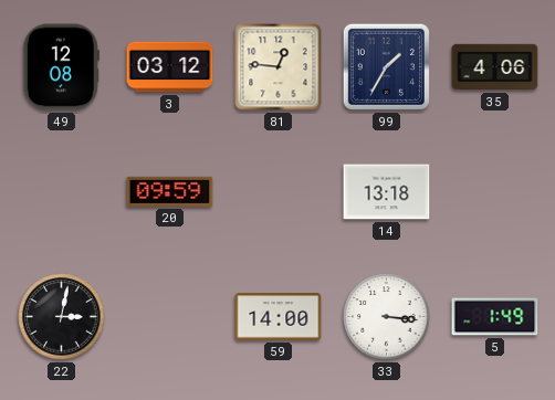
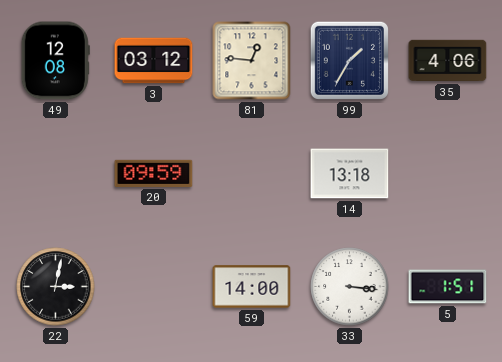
5: 1:49 -> 1:51
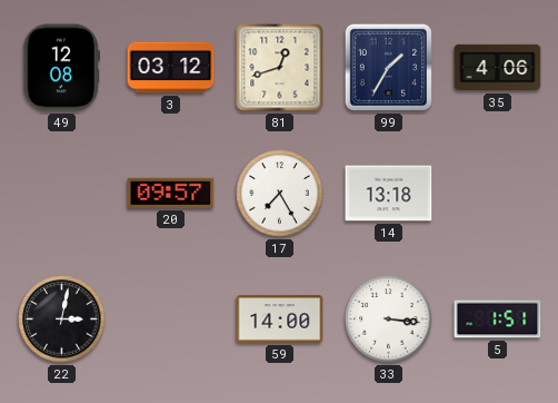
81: 12:46 -> 12:42
20: 09:59 -> 09:57
17: none -> 7:25
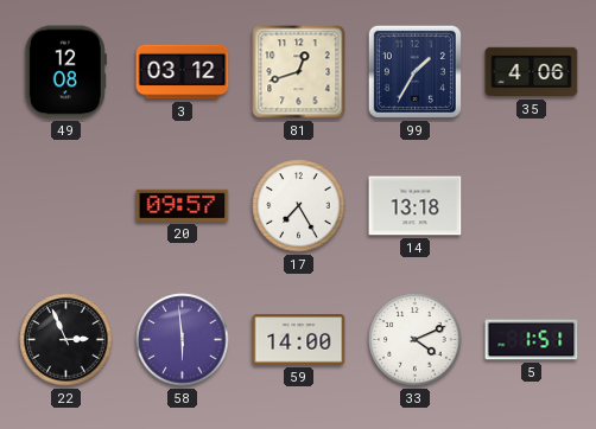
22: 3:02 -> 2:56
58: none -> 5:59
33: 3:16 -> 4:11
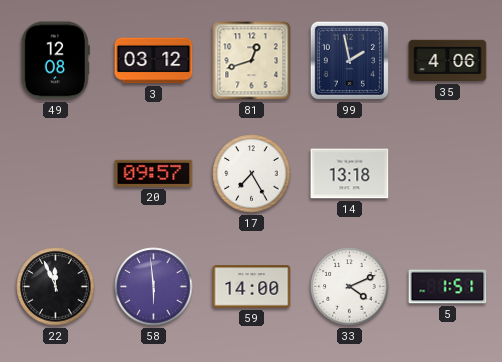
99: 1:35 -> 1:58
22: 2:56 -> 11:56
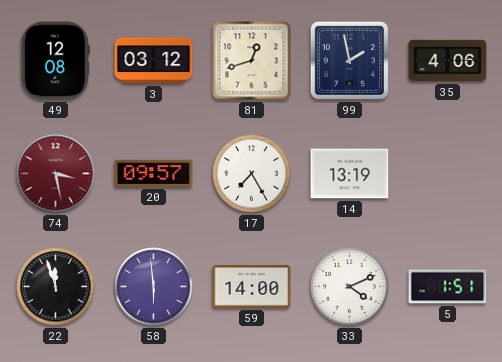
74: none -> 3:28
14: 13:18 -> 13:19
22: 11:56 -> 11:57
